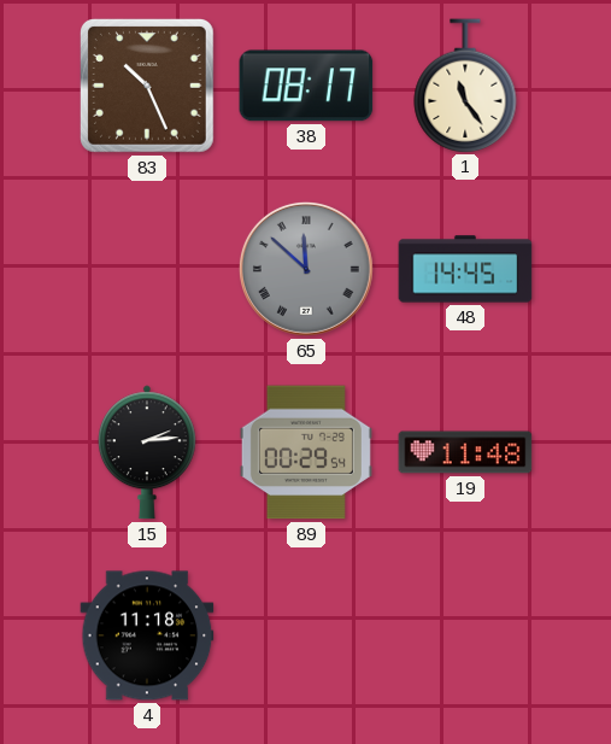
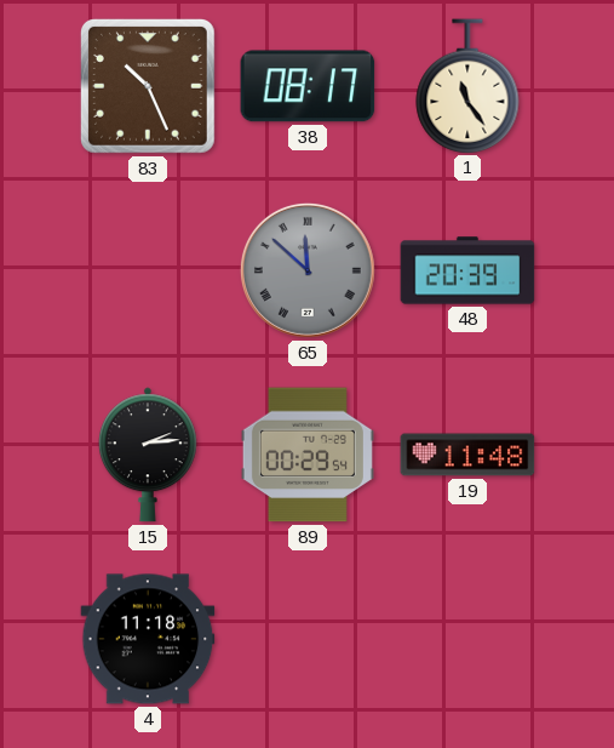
48: 14:45 -> 20:39
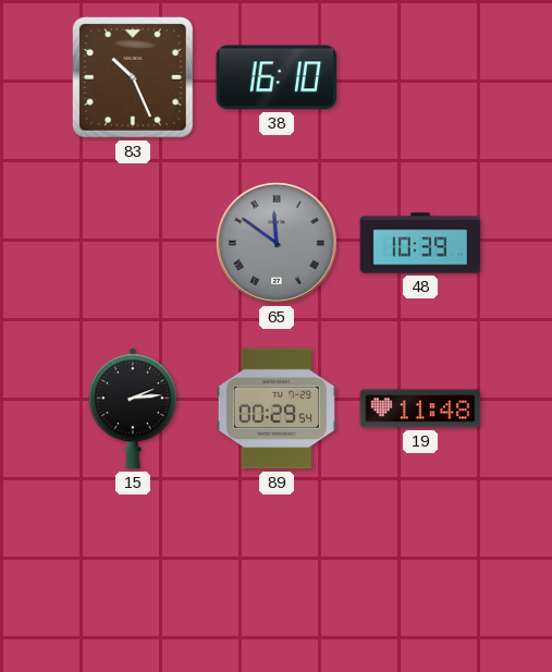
38: 08:17 -> 16:10
1: 11:24 -> none
65: 11:52 -> 11:51
48: 20:39 -> 10:39
4: 11:18 -> none
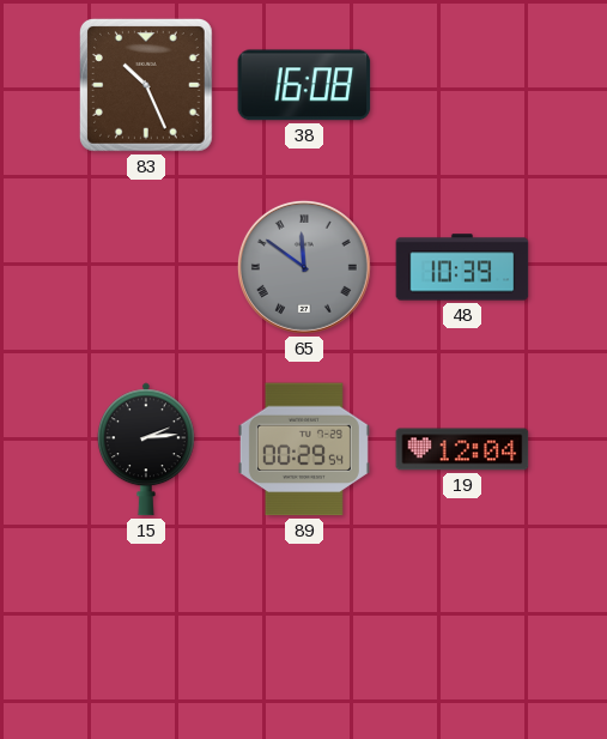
38: 16:10 -> 16:08
19: 11:48 -> 12:04
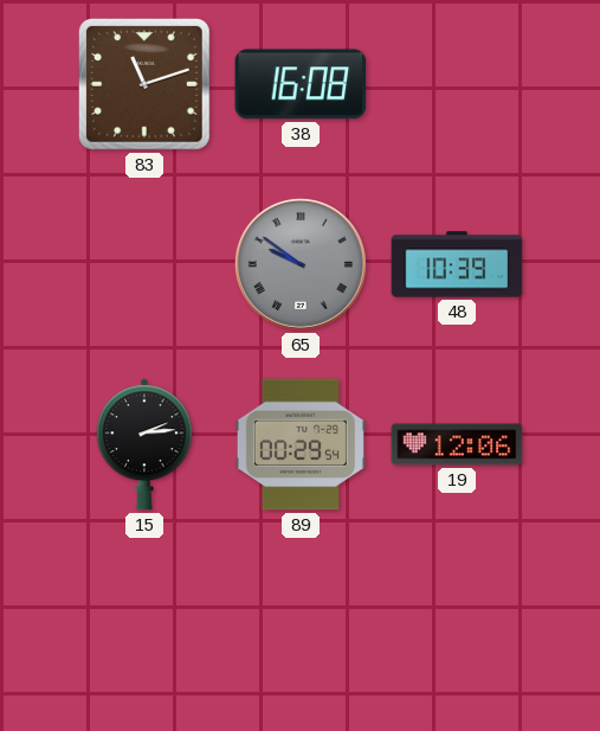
83: 10:26 -> 11:12
65: 11:51 -> 9:51
19: 12:04 -> 12:06
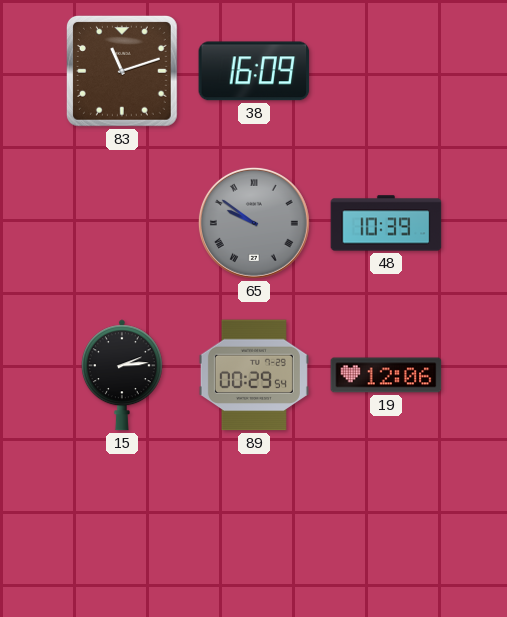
38: 16:08 -> 16:09
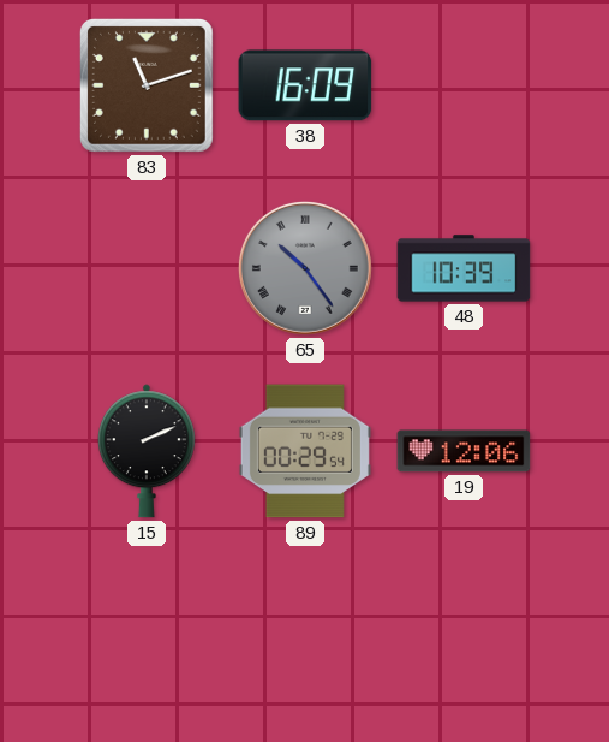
65: 9:51 -> 10:24
15: 2:14 -> 2:11
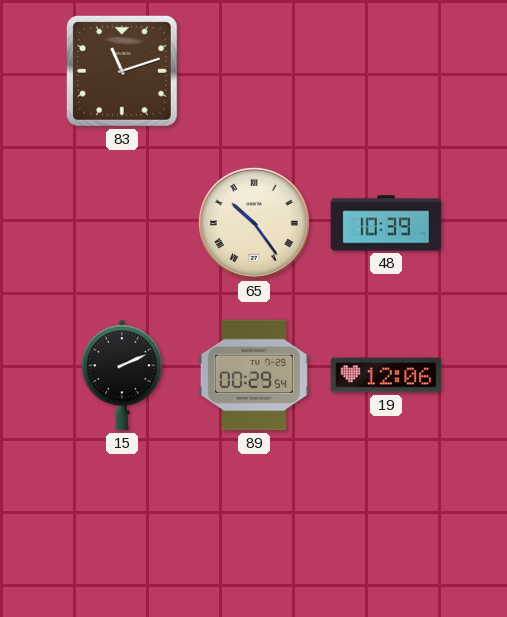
38: 16:09 -> none
65 dial: grey -> cream
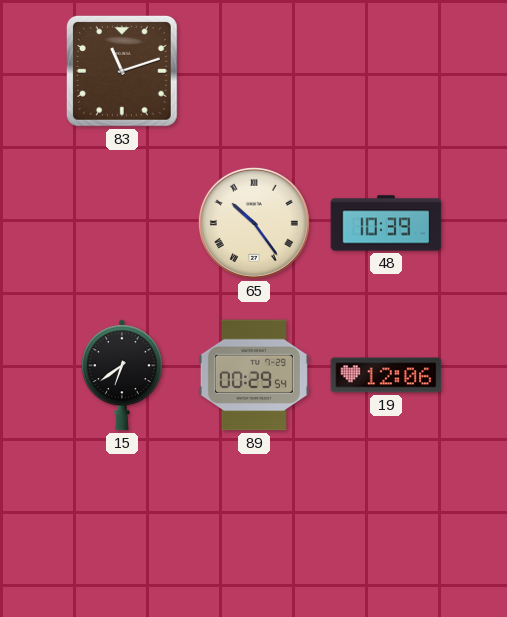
15: 2:11 -> 6:39
